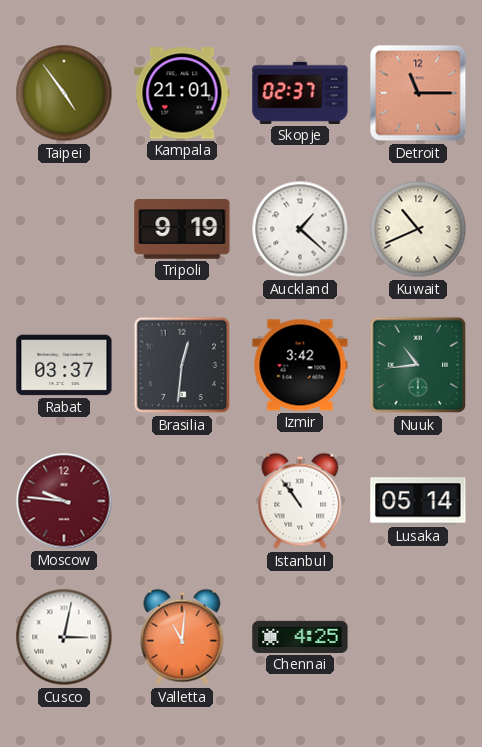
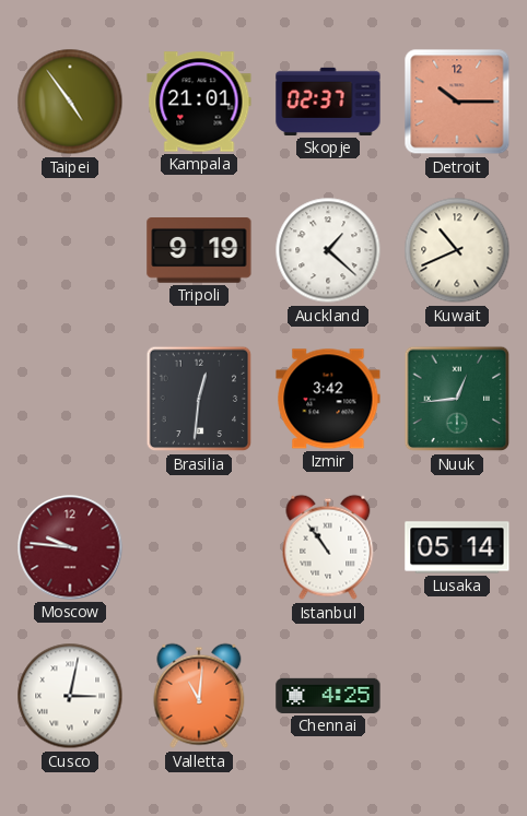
Detroit: 11:15 -> 10:15
Rabat: 03:37 -> none
Nuuk: 10:44 -> 12:44
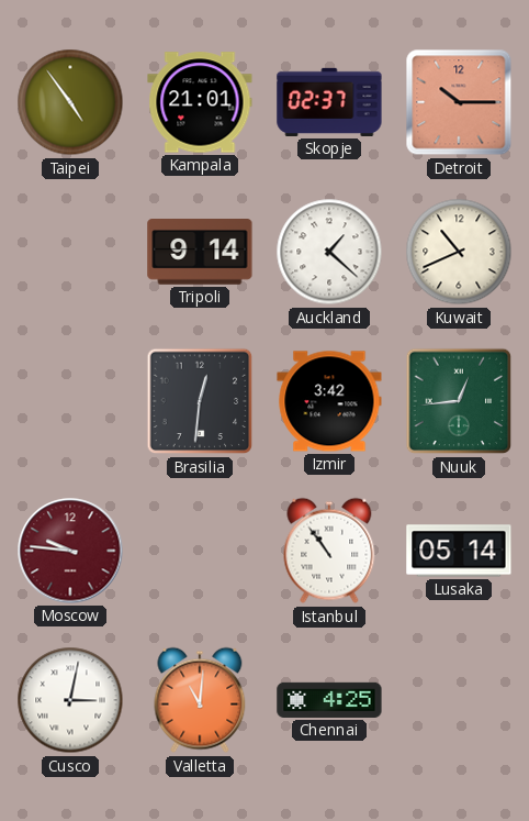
Tripoli: 9:19 -> 9:14
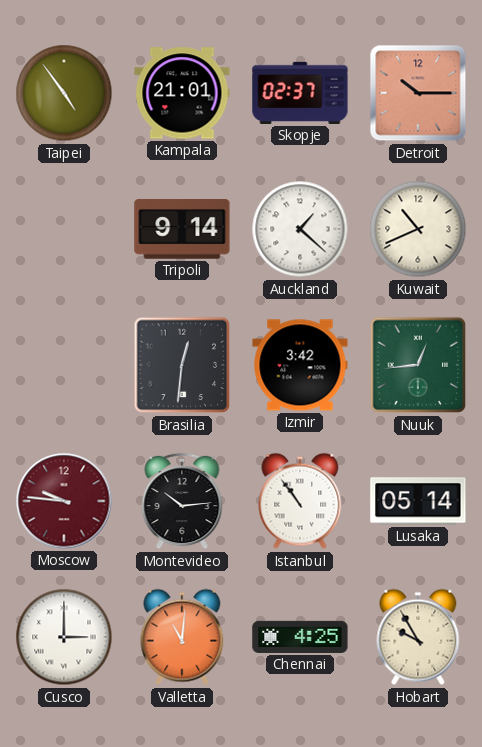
Montevideo: none -> 10:14
Cusco: 3:02 -> 3:00
Hobart: none -> 9:55
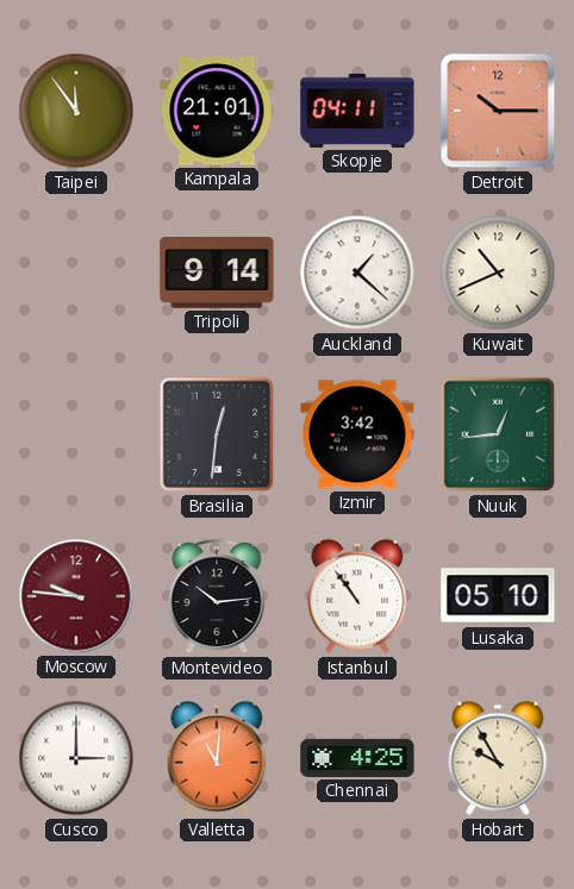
Taipei: 4:54 -> 11:54
Skopje: 02:37 -> 04:11
Lusaka: 05:14 -> 05:10
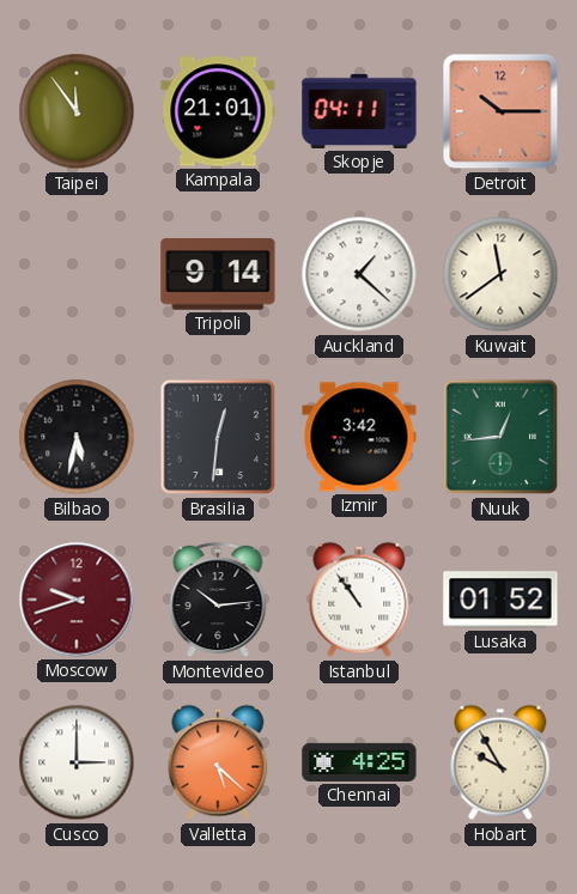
Kuwait: 10:41 -> 11:39
Bilbao: none -> 5:32
Moscow: 9:46 -> 9:42
Lusaka: 05:10 -> 01:52
Valletta: 11:01 -> 5:22
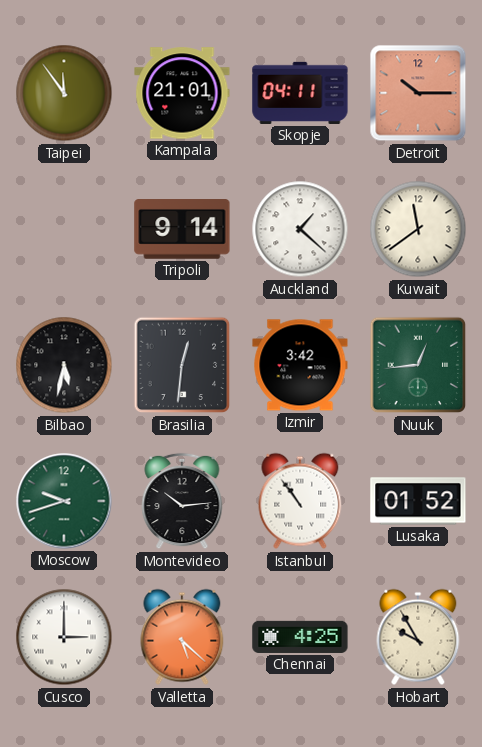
Moscow dial: burgundy -> green
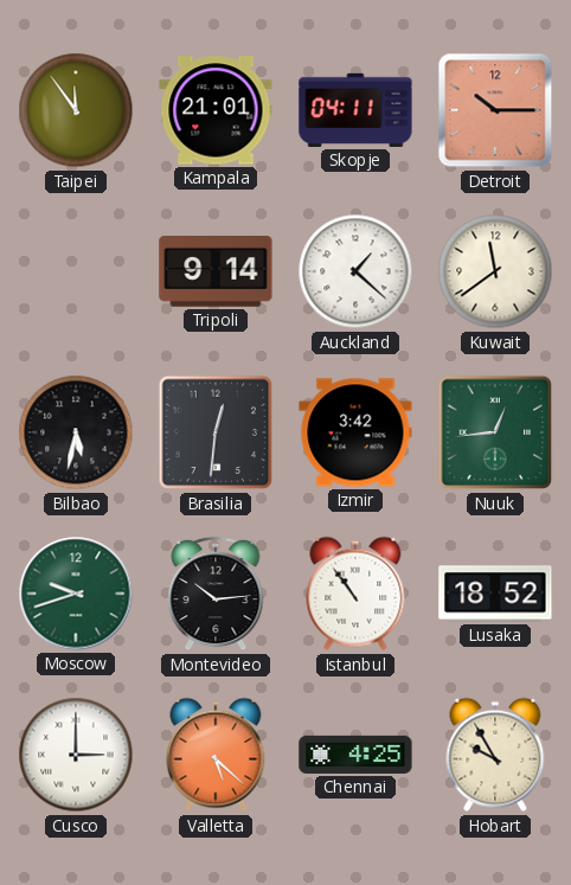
Lusaka: 01:52 -> 18:52
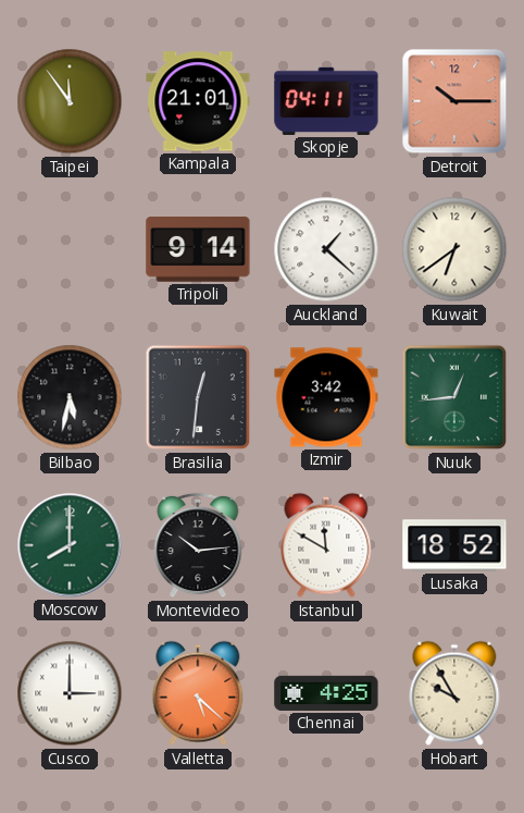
Kuwait: 11:39 -> 6:39
Moscow: 9:42 -> 8:00
Istanbul: 10:54 -> 11:50
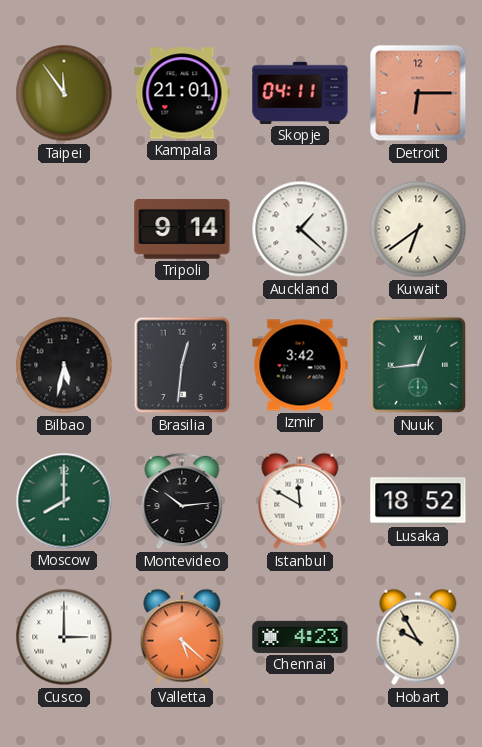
Detroit: 10:15 -> 6:15
Chennai: 4:25 -> 4:23
